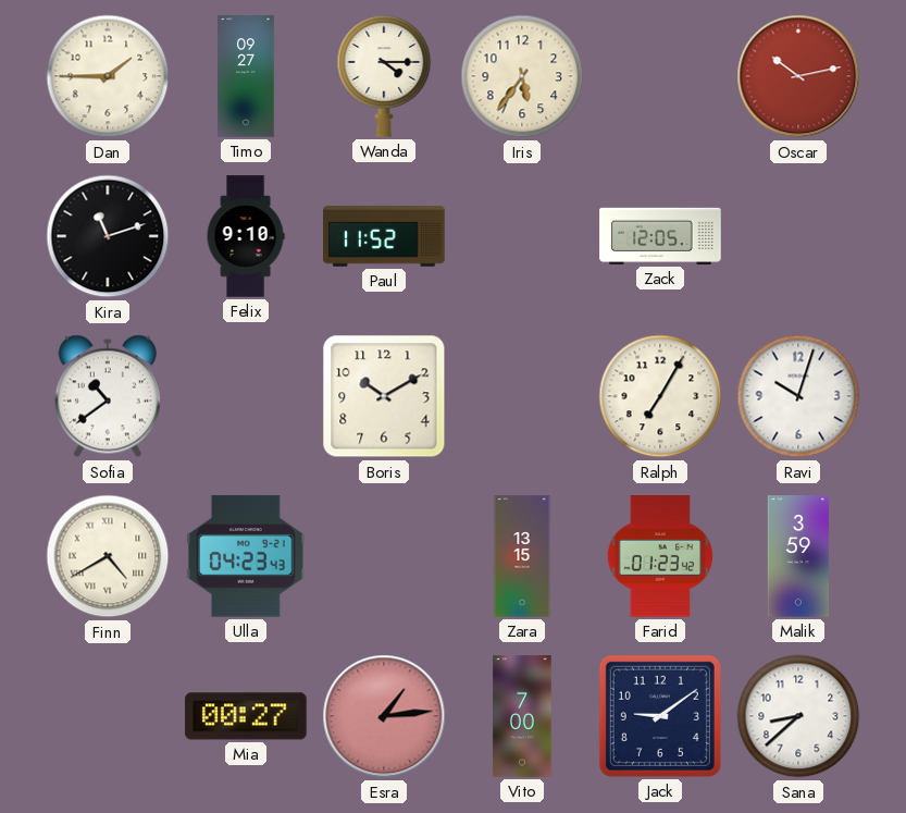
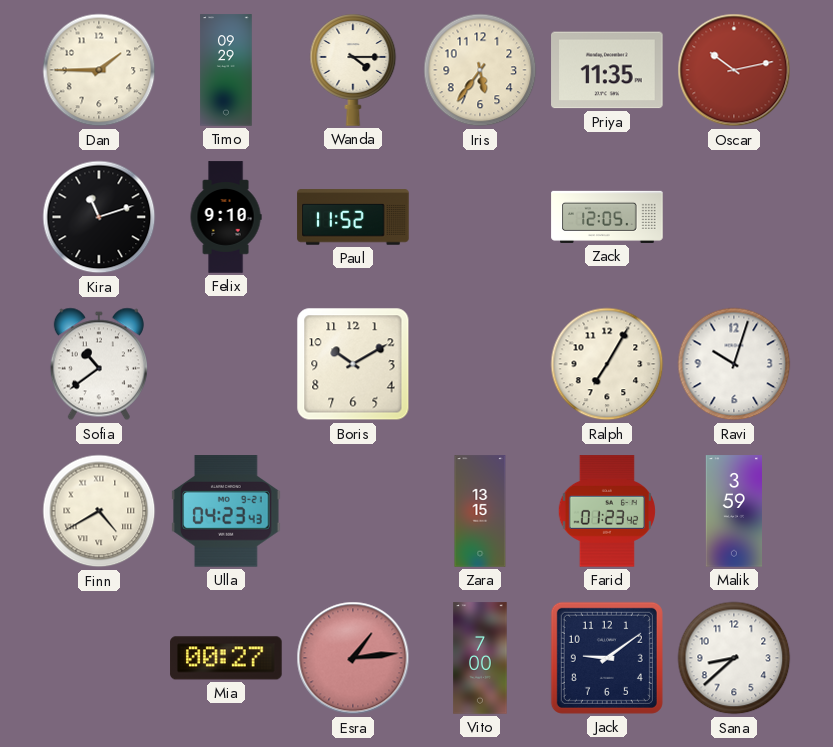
Timo: 09:27 -> 09:29
Priya: none -> 11:35
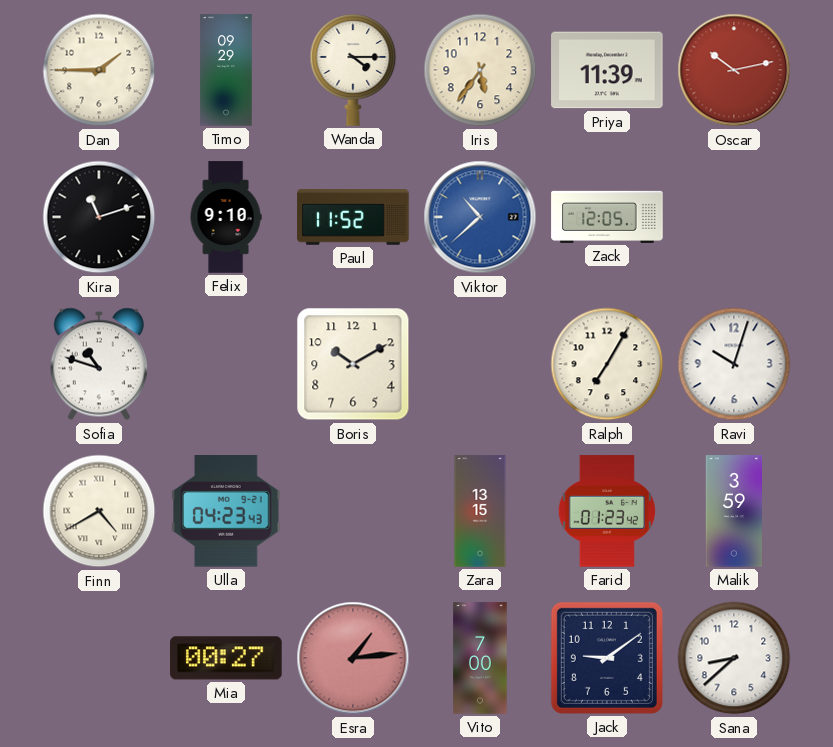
Priya: 11:35 -> 11:39
Viktor: none -> 10:38
Sofia: 10:39 -> 10:48
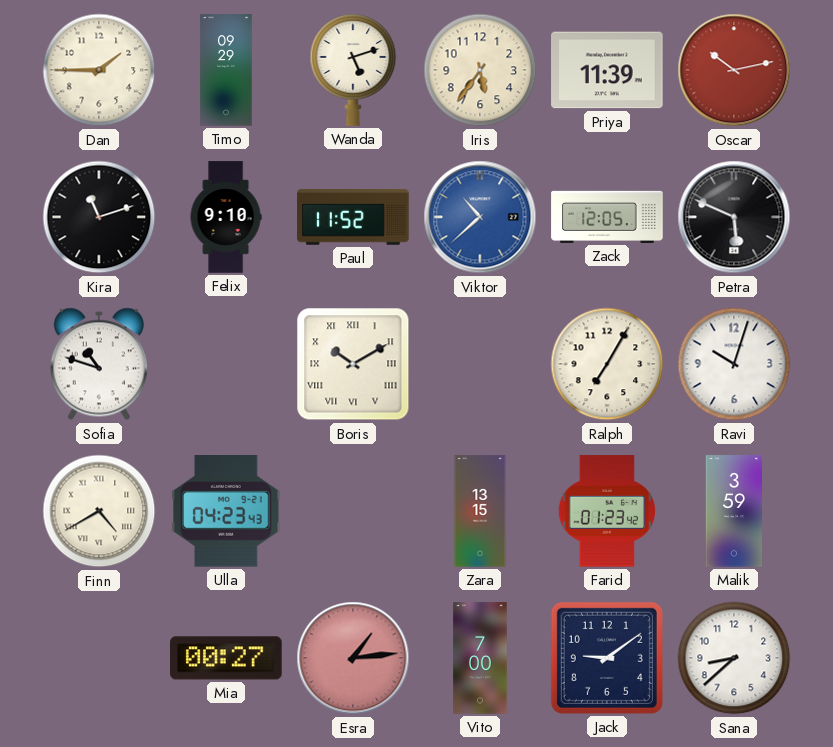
Wanda: 4:15 -> 5:12
Petra: none -> 5:49
Boris numerals: Arabic -> Roman
